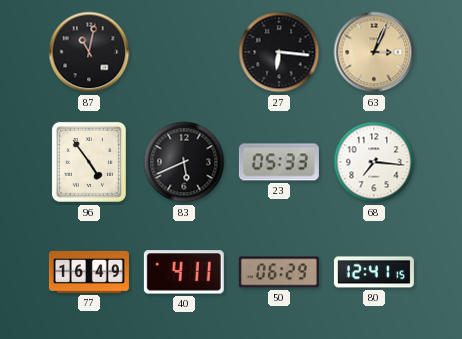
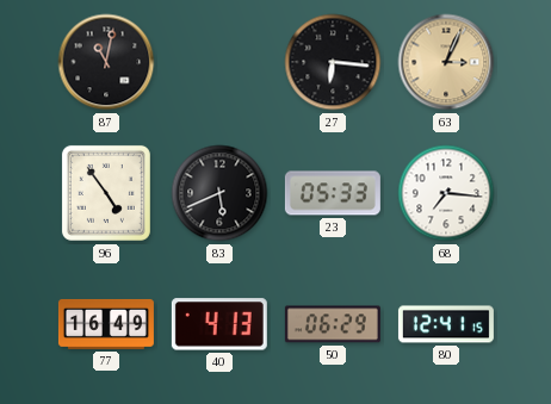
40: 4:11 -> 4:13
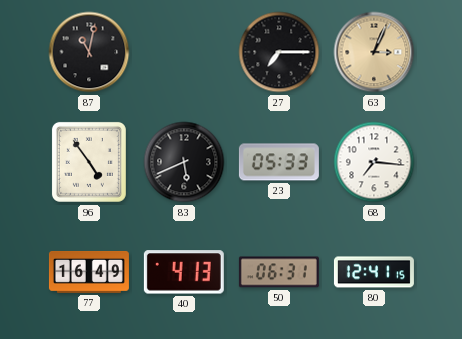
27: 6:16 -> 7:15
50: 06:29 -> 06:31
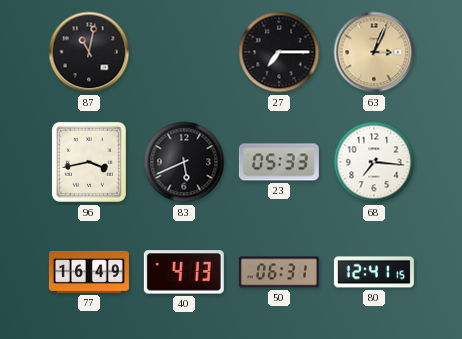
96: 4:54 -> 3:43
